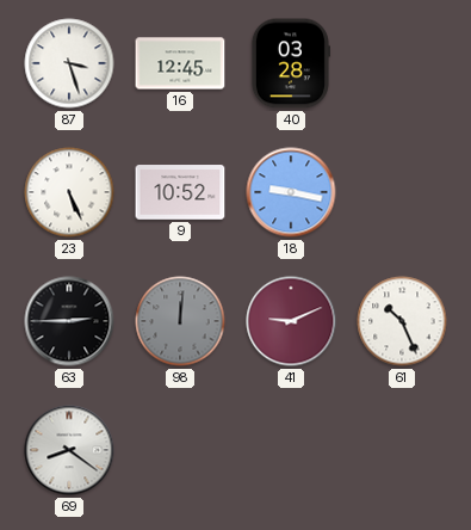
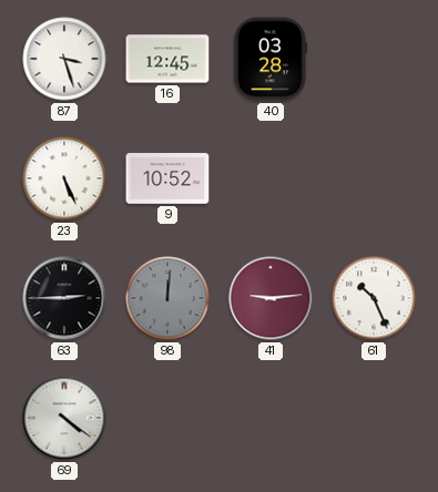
18: 9:17 -> none
41: 9:11 -> 9:14
69: 8:21 -> 4:21
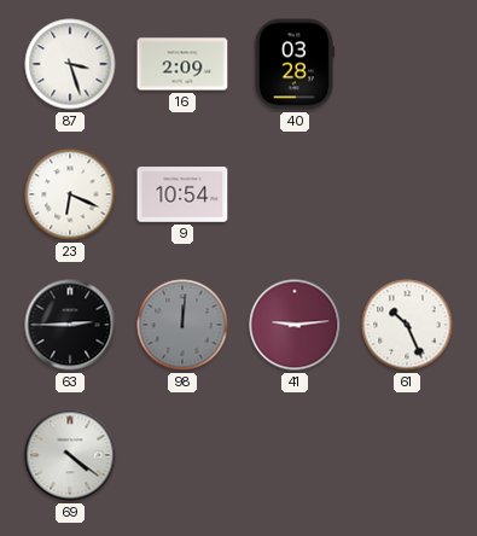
16: 12:45 -> 2:09
23: 5:26 -> 6:19
9: 10:52 -> 10:54
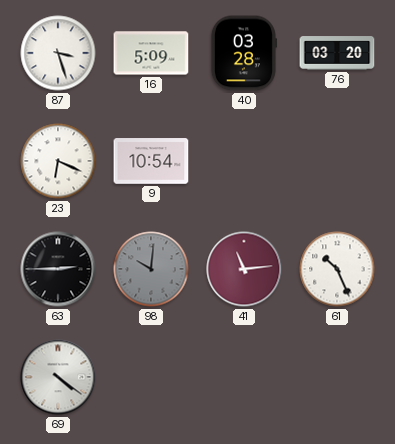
16: 2:09 -> 5:09
76: none -> 03:20
98: 12:01 -> 10:01
41: 9:14 -> 11:14
